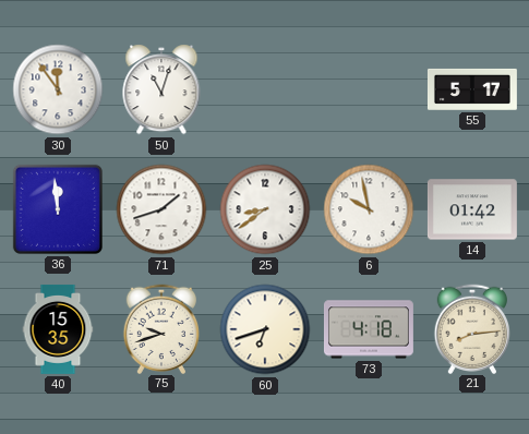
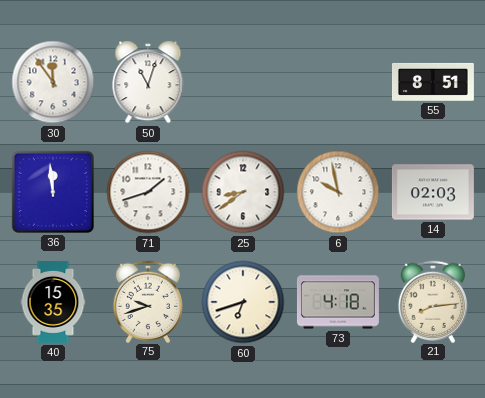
55: 5:17 -> 8:51
14: 01:42 -> 02:03
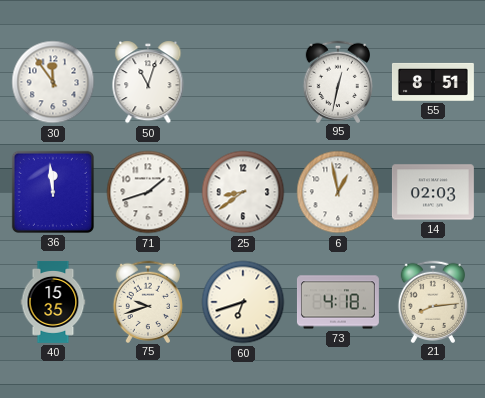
95: none -> 12:32
6: 9:58 -> 12:58
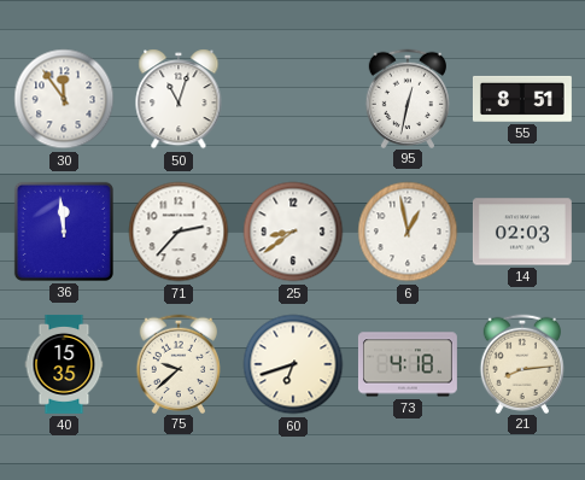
71: 1:42 -> 2:37
75: 9:42 -> 9:38
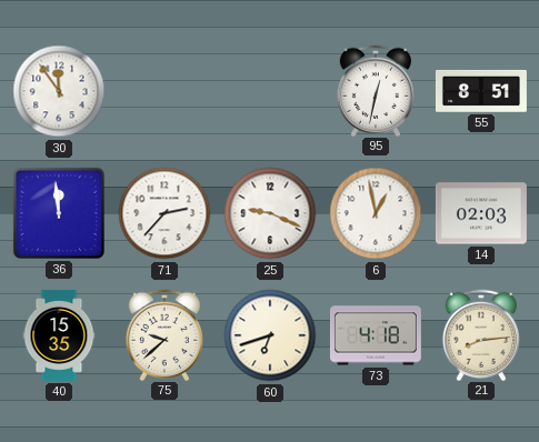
50: 11:03 -> none
25: 8:39 -> 9:19
